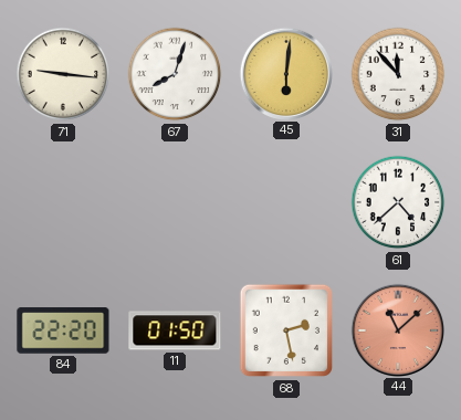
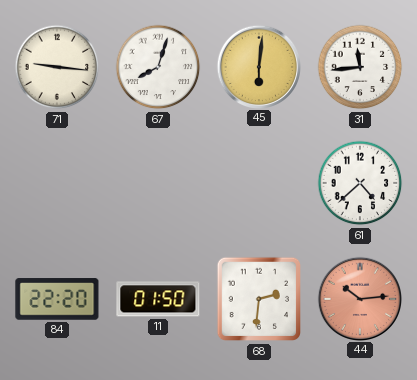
31: 11:53 -> 11:44
68: 2:28 -> 2:31
44: 11:08 -> 10:14
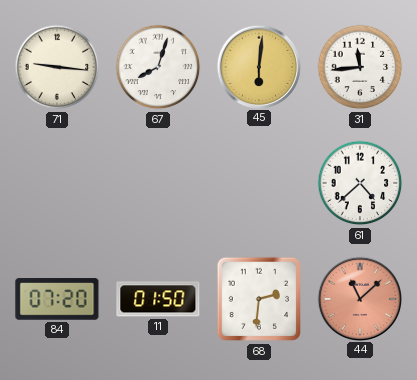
84: 22:20 -> 07:20
44: 10:14 -> 11:08
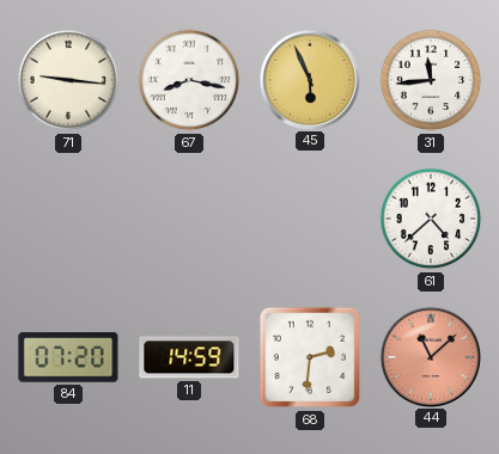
67: 8:03 -> 8:17
45: 6:01 -> 5:56
11: 01:50 -> 14:59
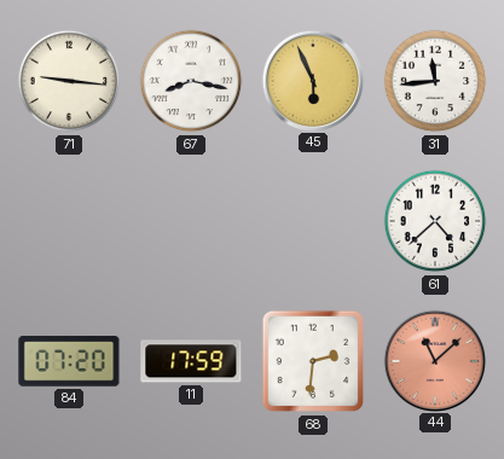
11: 14:59 -> 17:59
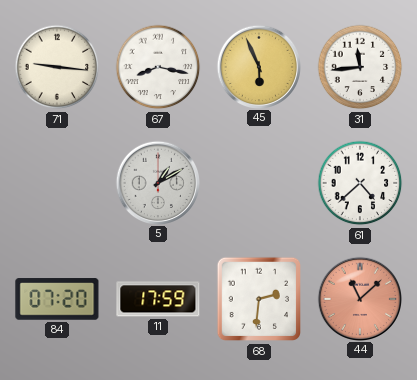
5: none -> 1:10
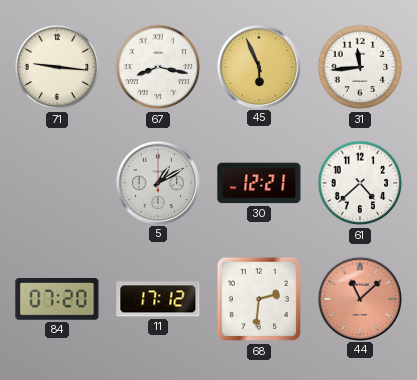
30: none -> 12:21
11: 17:59 -> 17:12
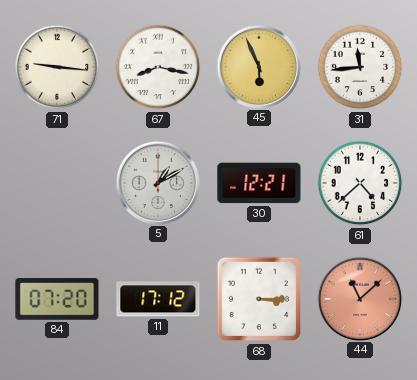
68: 2:31 -> 3:15
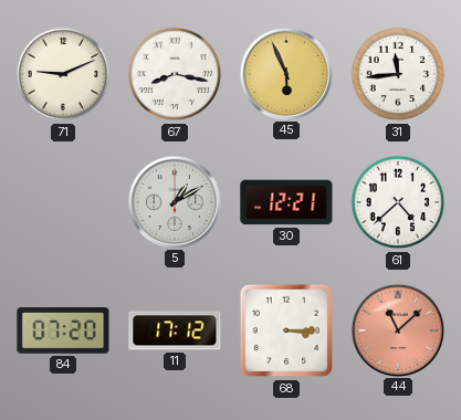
71: 9:16 -> 9:11
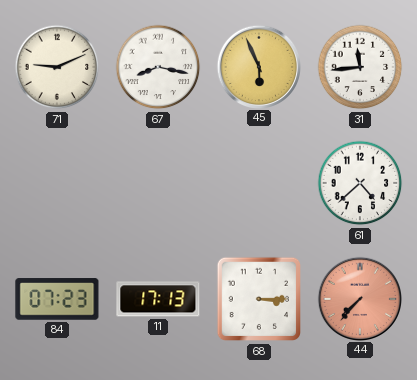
5: 1:10 -> none
30: 12:21 -> none
84: 07:20 -> 07:23
11: 17:12 -> 17:13
44: 11:08 -> 7:37
